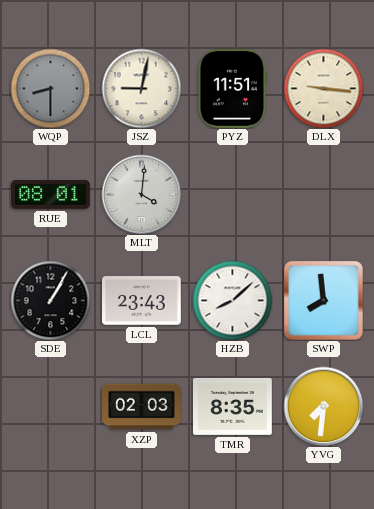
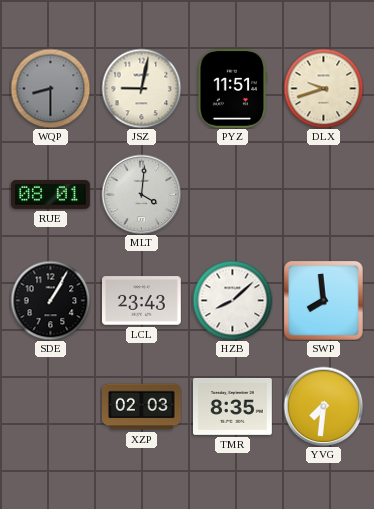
DLX: 9:16 -> 9:42
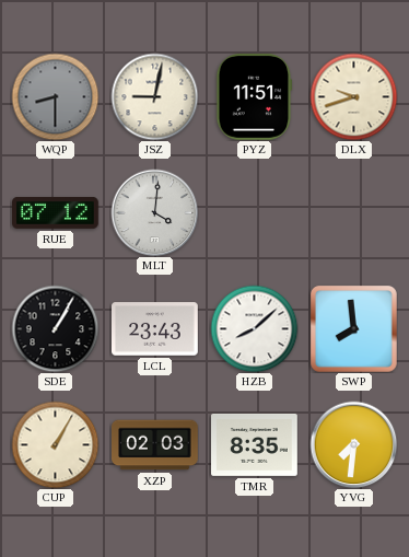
RUE: 08:01 -> 07:12
CUP: none -> 1:05
